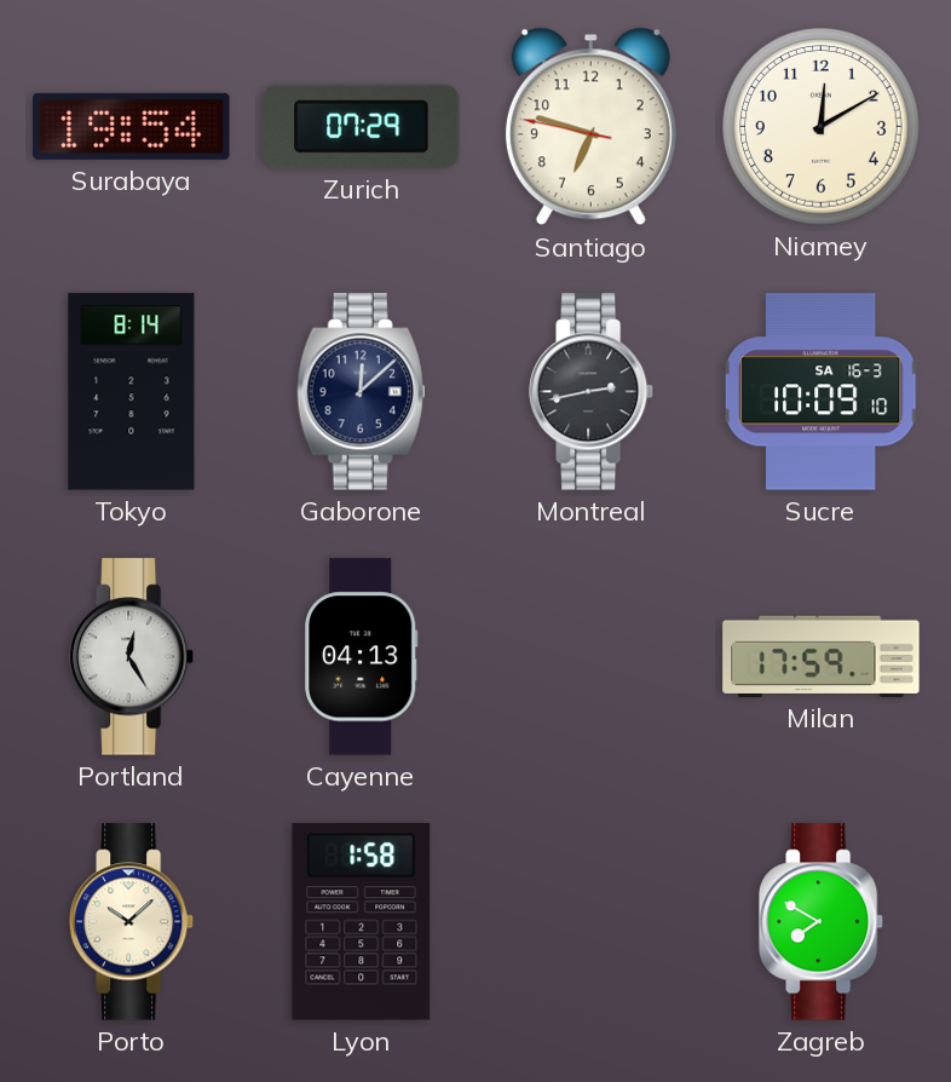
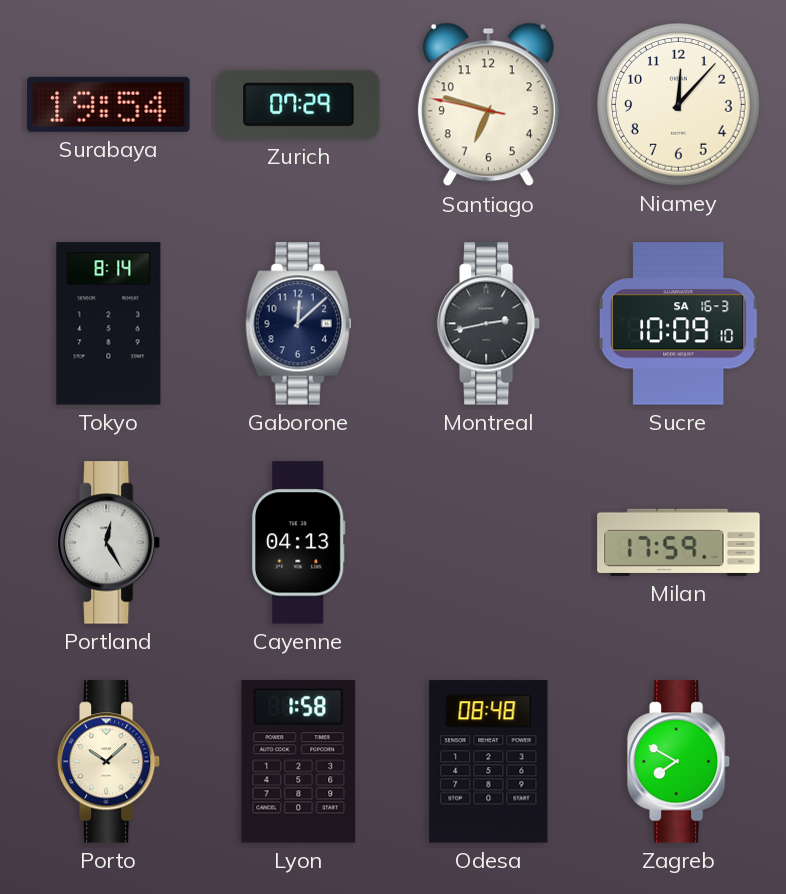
Niamey: 12:10 -> 12:07
Odesa: none -> 08:48
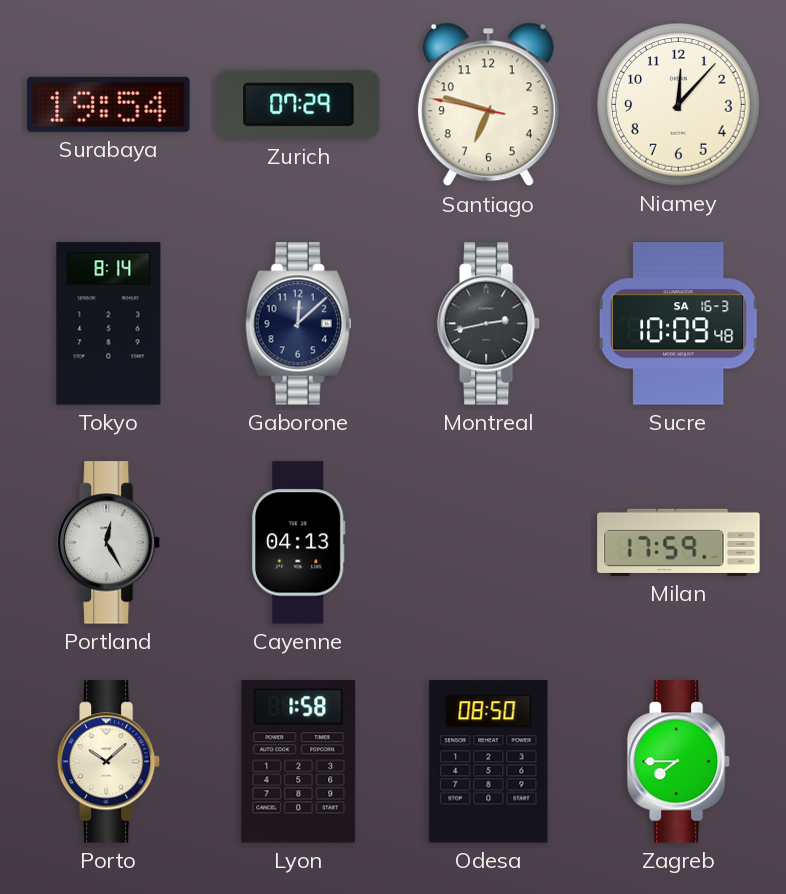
Sucre: 10:09:10 -> 10:09:48
Odesa: 08:48 -> 08:50
Zagreb: 7:50 -> 7:45
